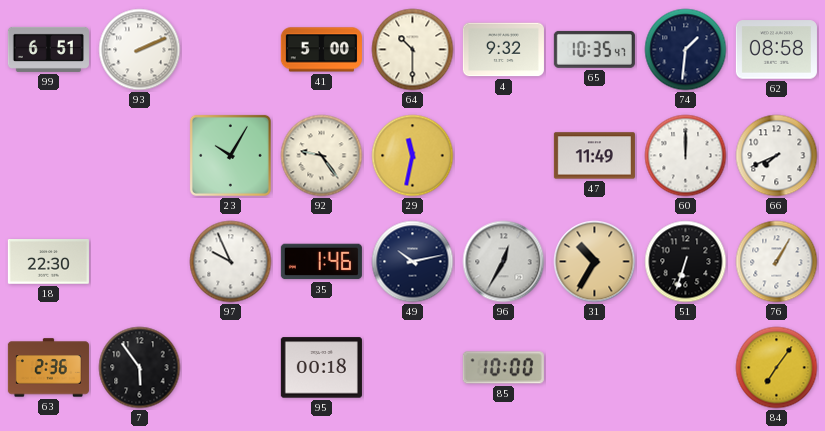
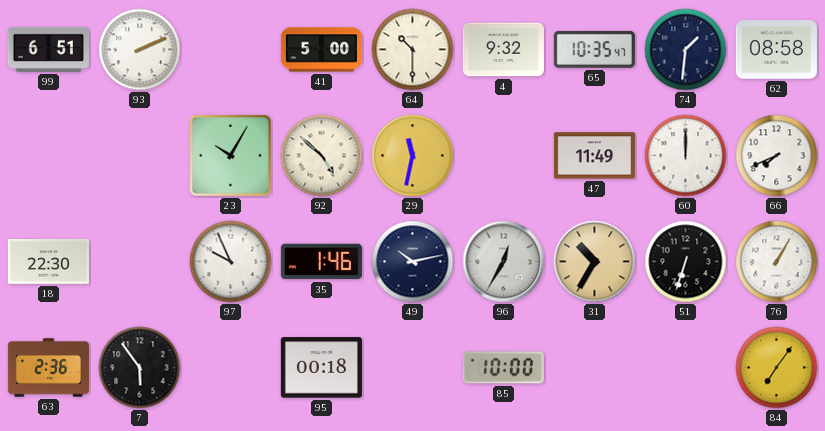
92: 9:24 -> 4:52
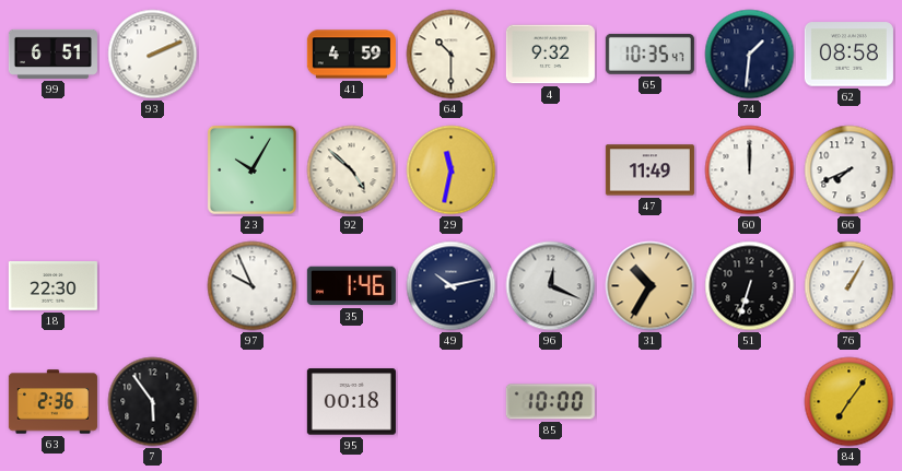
41: 5:00 -> 4:59
96: 12:35 -> 12:19
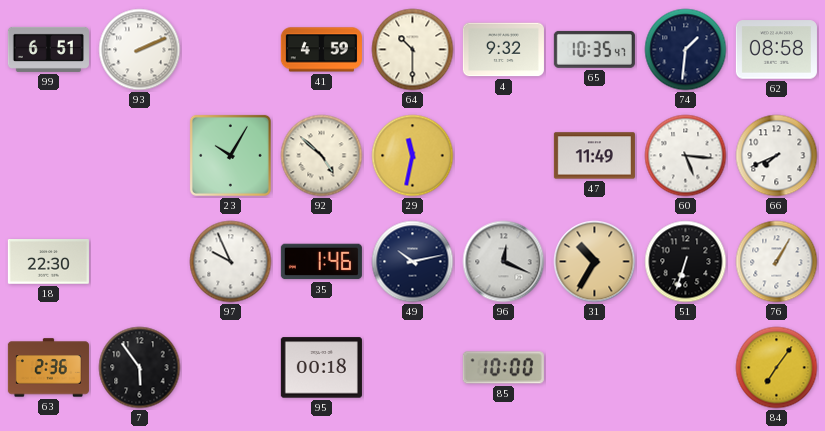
60: 12:00 -> 5:16
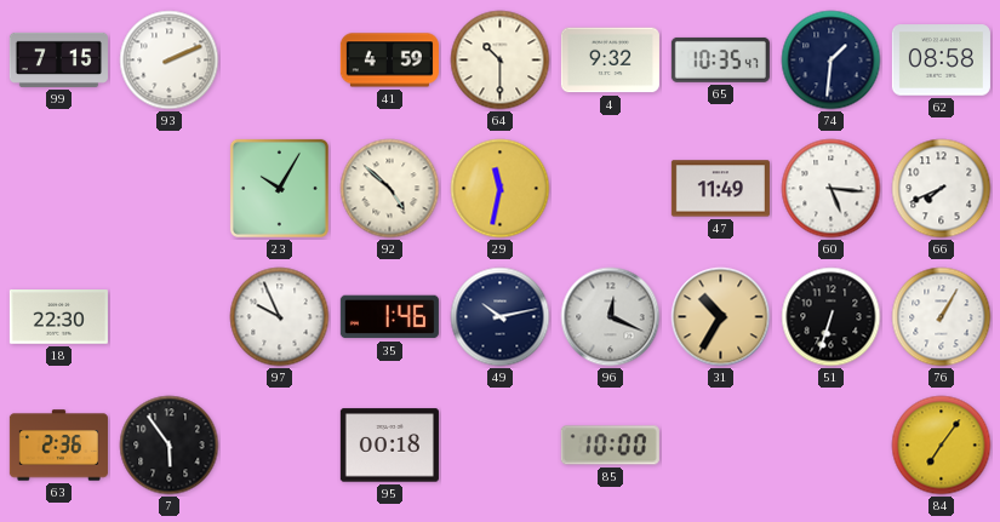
99: 6:51 -> 7:15
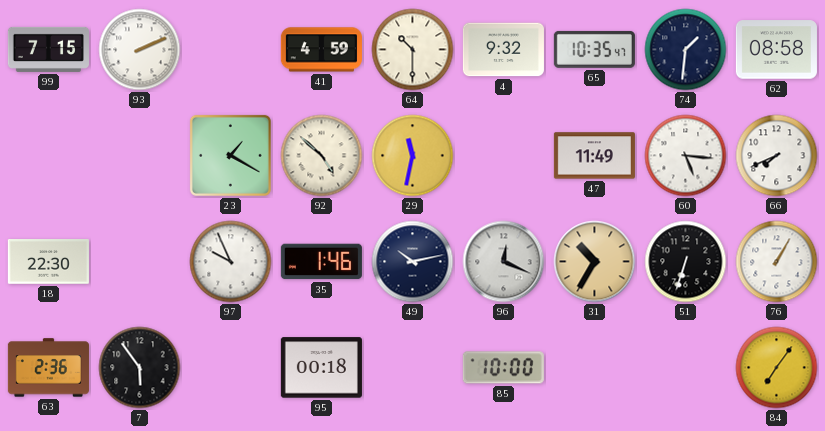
23: 10:05 -> 1:20
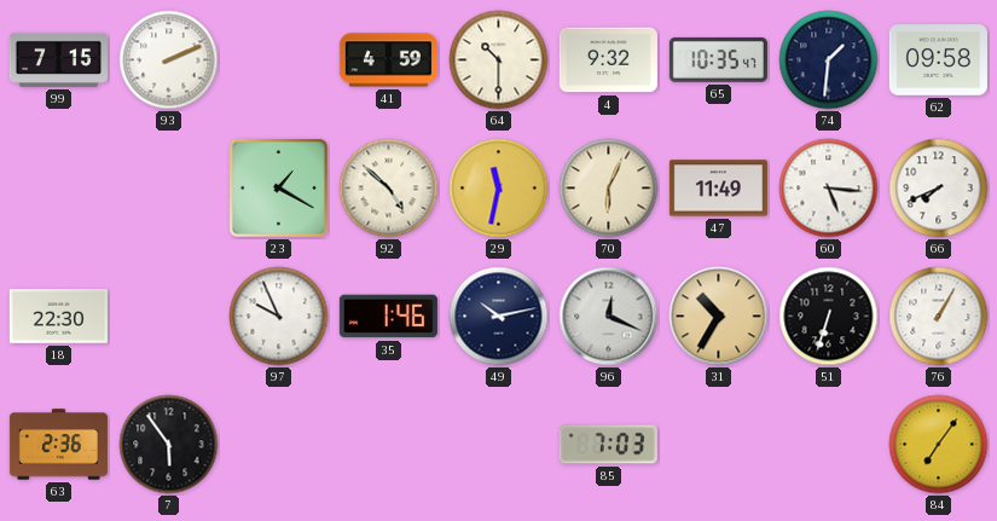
62: 08:58 -> 09:58
70: none -> 6:04
95: 00:18 -> none
85: 10:00 -> 7:03
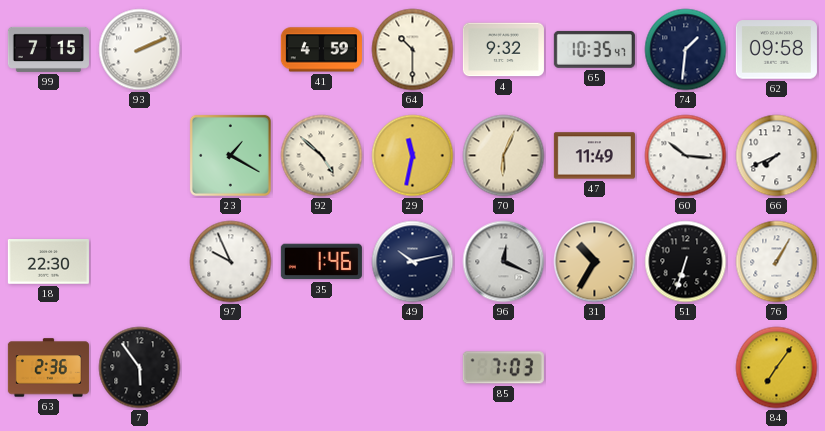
60: 5:16 -> 10:16
